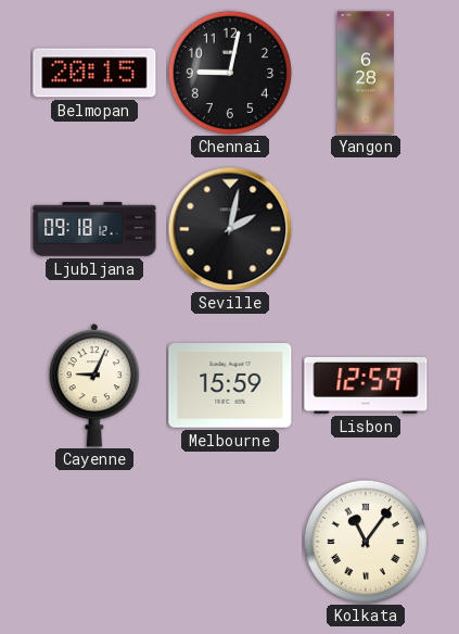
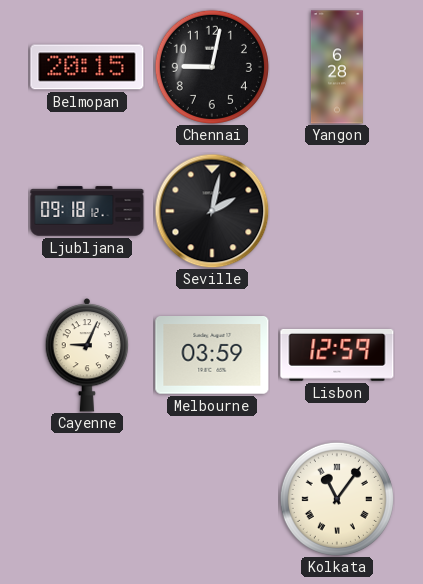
Melbourne: 15:59 -> 03:59
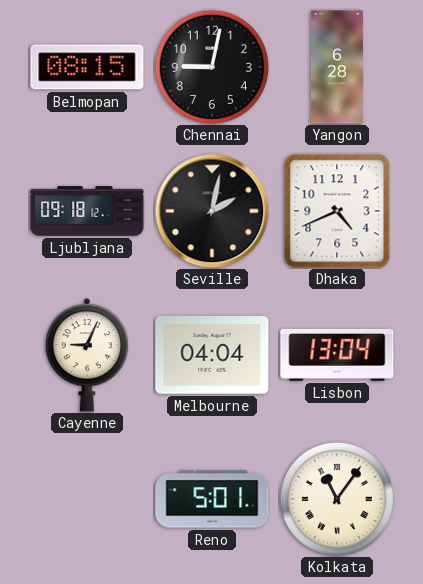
Belmopan: 20:15 -> 08:15
Dhaka: none -> 4:41
Melbourne: 03:59 -> 04:04
Lisbon: 12:59 -> 13:04
Reno: none -> 5:01
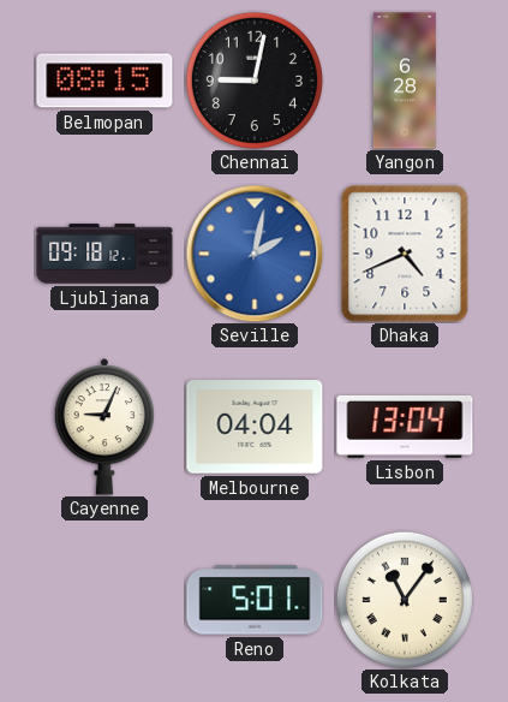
Seville dial: black -> blue
